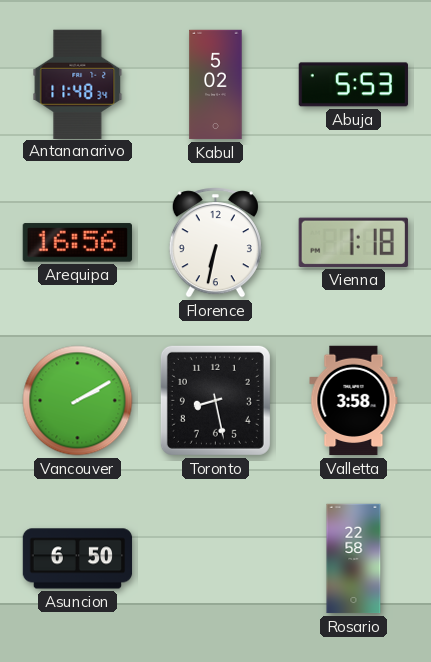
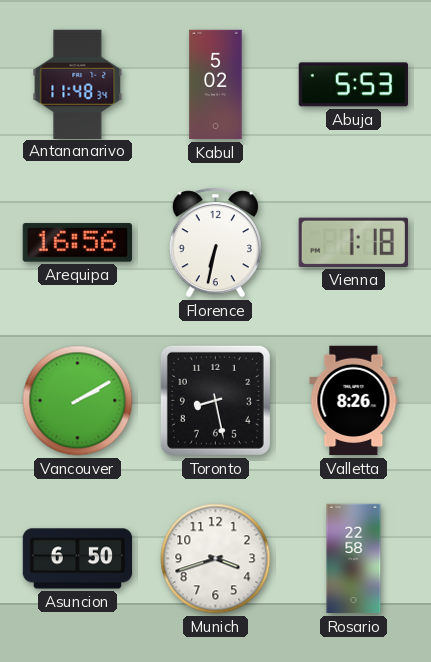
Valletta: 3:58 -> 8:26
Munich: none -> 3:42
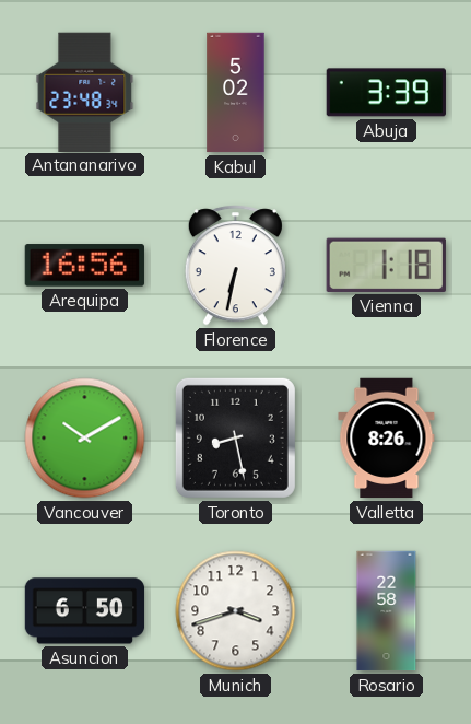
Antananarivo: 11:48 -> 23:48
Abuja: 5:53 -> 3:39
Vancouver: 2:10 -> 10:10
